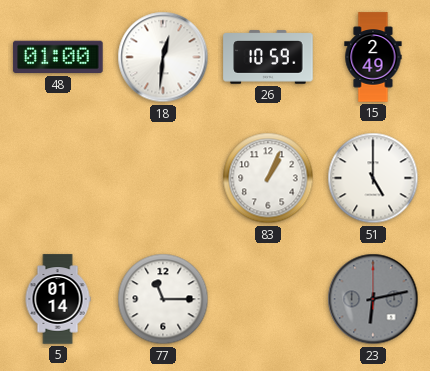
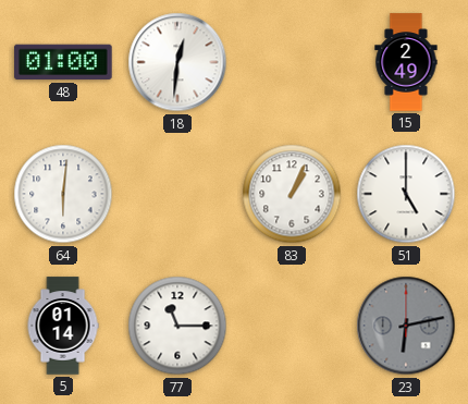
26: 10:59 -> none
64: none -> 6:01
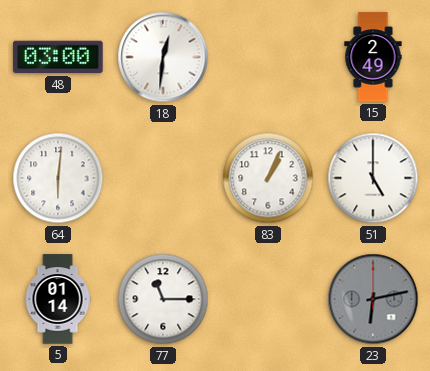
48: 01:00 -> 03:00
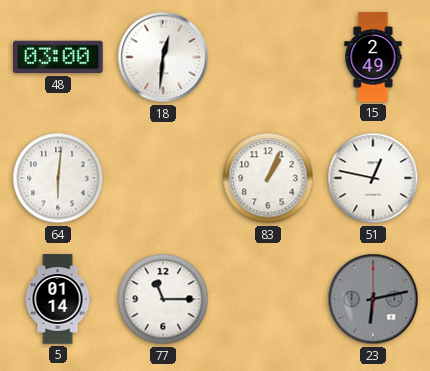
51: 5:00 -> 12:47
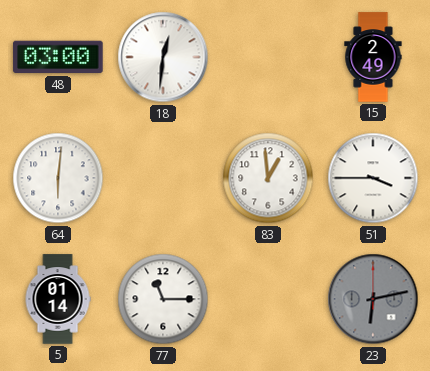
83: 1:04 -> 12:59
51: 12:47 -> 3:45
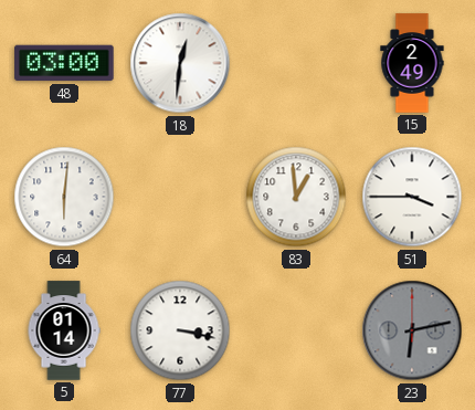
77: 11:15 -> 3:17
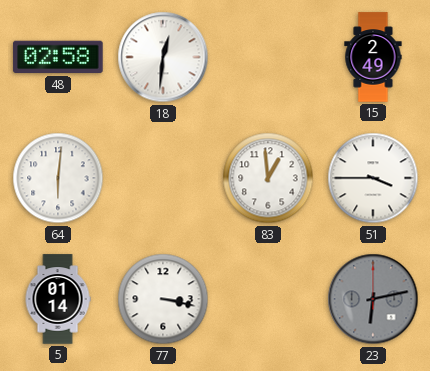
48: 03:00 -> 02:58
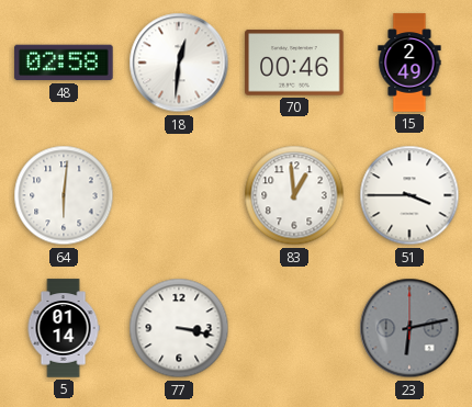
70: none -> 00:46
